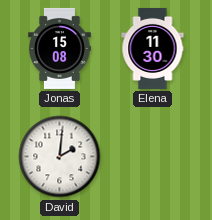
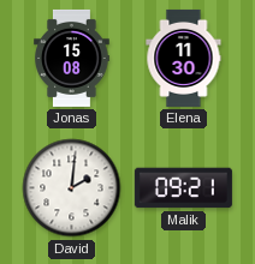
Malik: none -> 09:21
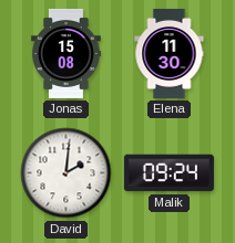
Malik: 09:21 -> 09:24
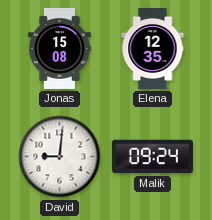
Elena: 11:30 -> 12:35
David: 2:01 -> 9:01
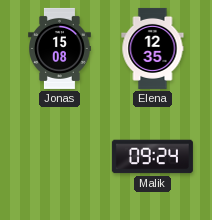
David: 9:01 -> none
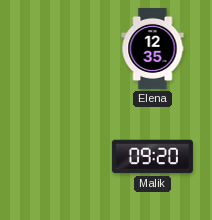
Jonas: 15:08 -> none
Malik: 09:24 -> 09:20
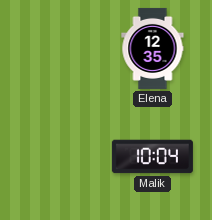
Malik: 09:20 -> 10:04
